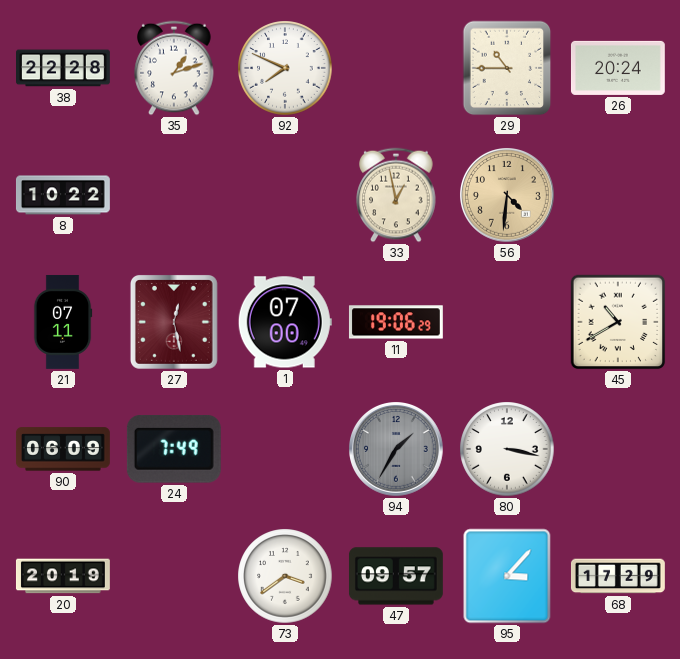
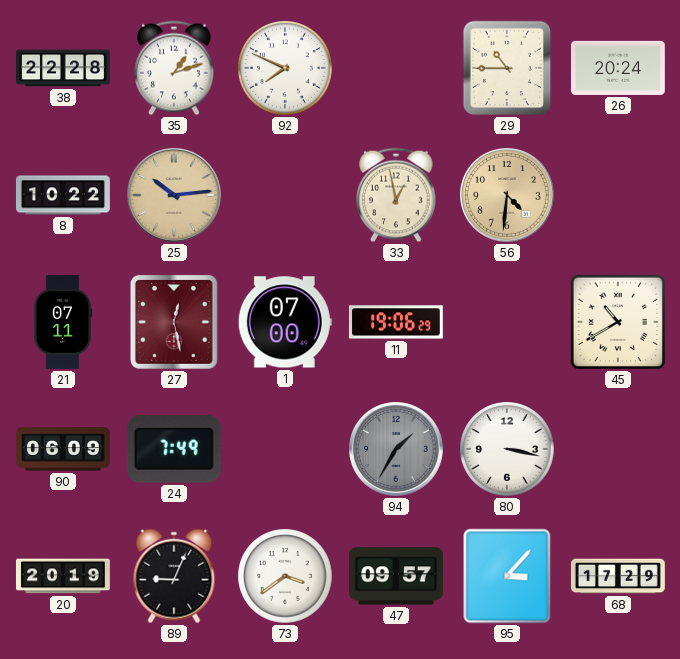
25: none -> 10:14
89: none -> 9:04
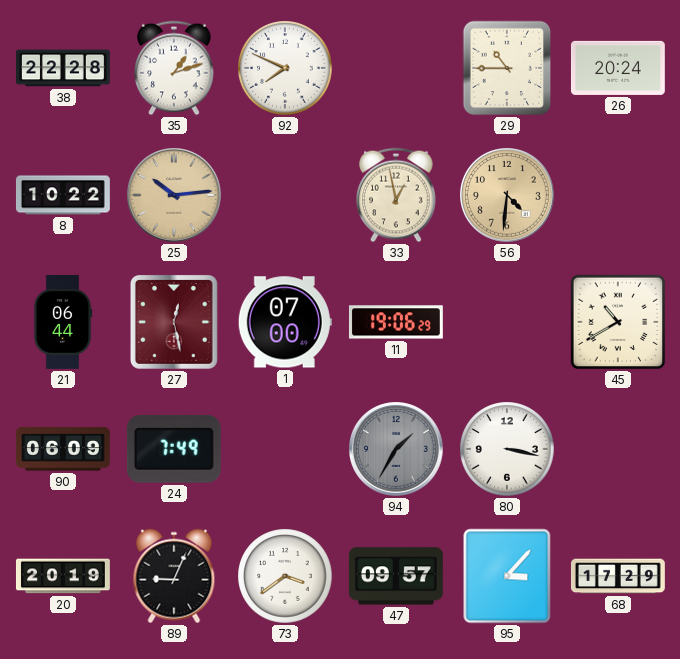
21: 07:11 -> 06:44
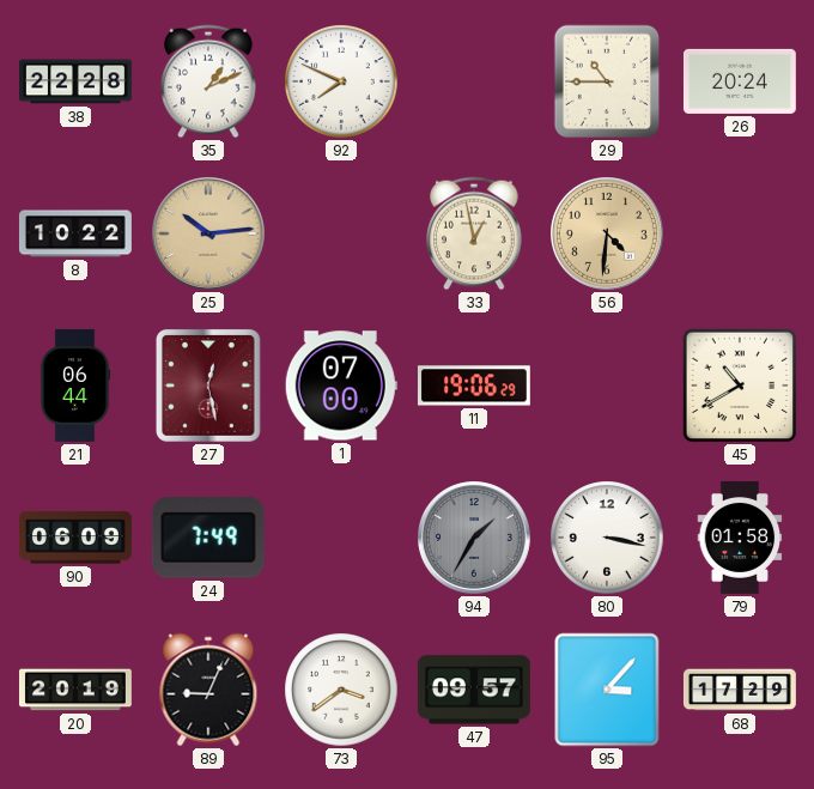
35: 1:12 -> 1:11
79: none -> 01:58
